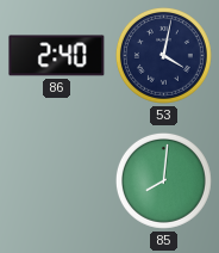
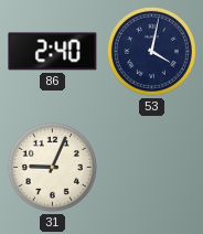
31: none -> 9:04
85: 8:01 -> none
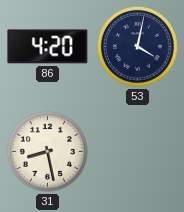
86: 2:40 -> 4:20
31: 9:04 -> 8:28
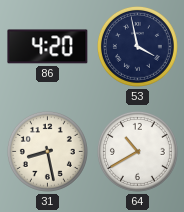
53: 4:02 -> 3:58
64: none -> 10:40
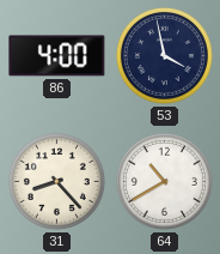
86: 4:20 -> 4:00
31: 8:28 -> 8:23
